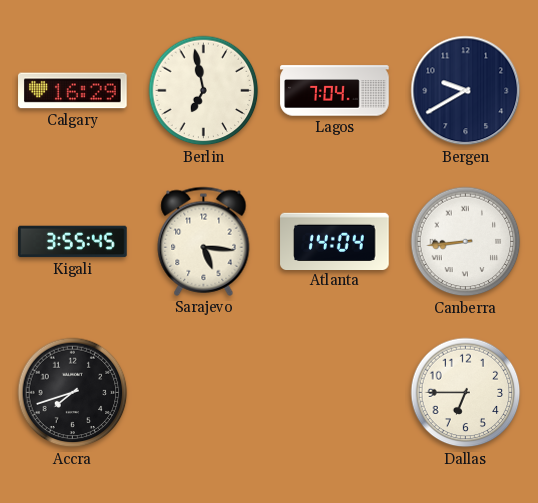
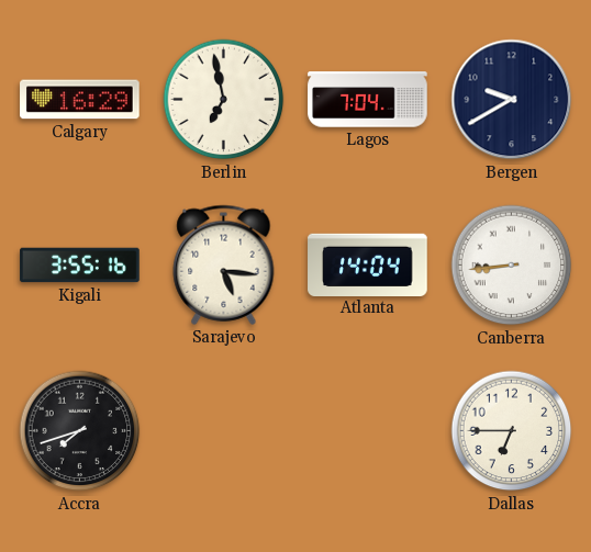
Kigali: 3:55:45 -> 3:55:16
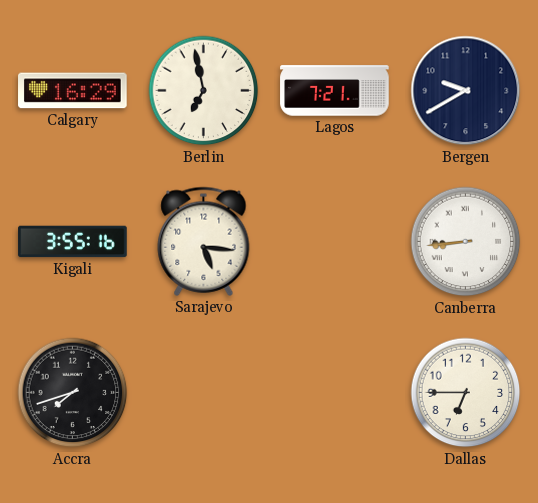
Lagos: 7:04 -> 7:21
Atlanta: 14:04 -> none
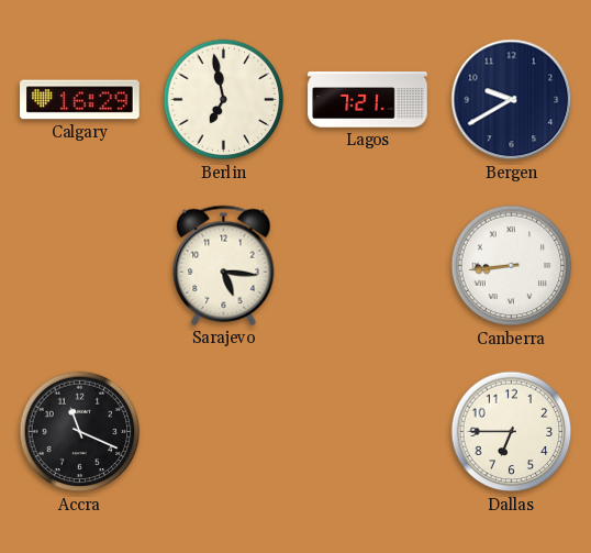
Kigali: 3:55 -> none
Accra: 7:42 -> 11:19
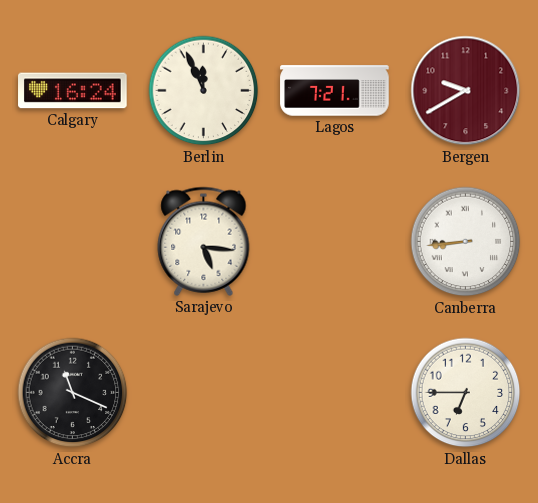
Calgary: 16:29 -> 16:24
Berlin: 6:58 -> 11:56
Bergen dial: navy -> burgundy
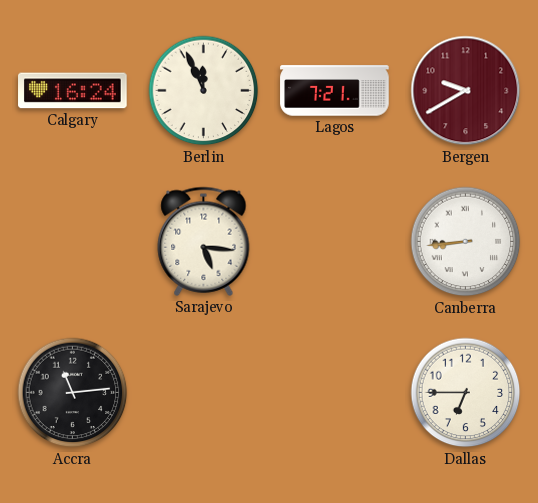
Accra: 11:19 -> 11:14
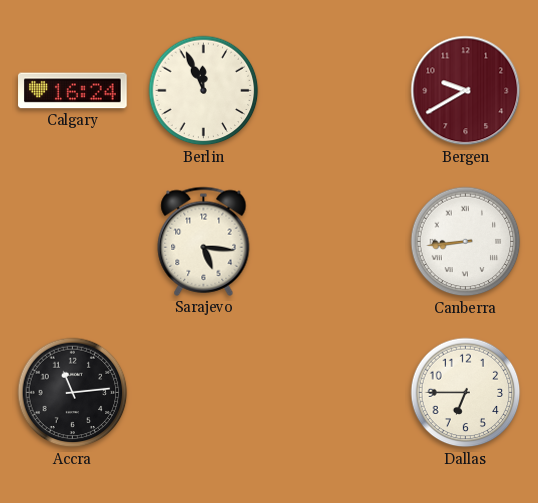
Lagos: 7:21 -> none
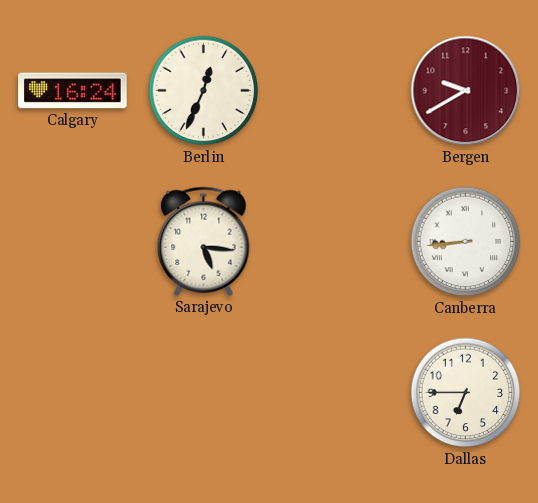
Berlin: 11:56 -> 12:34
Accra: 11:14 -> none
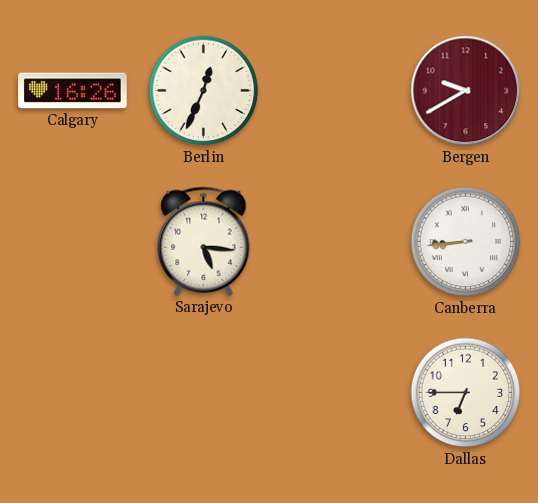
Calgary: 16:24 -> 16:26
